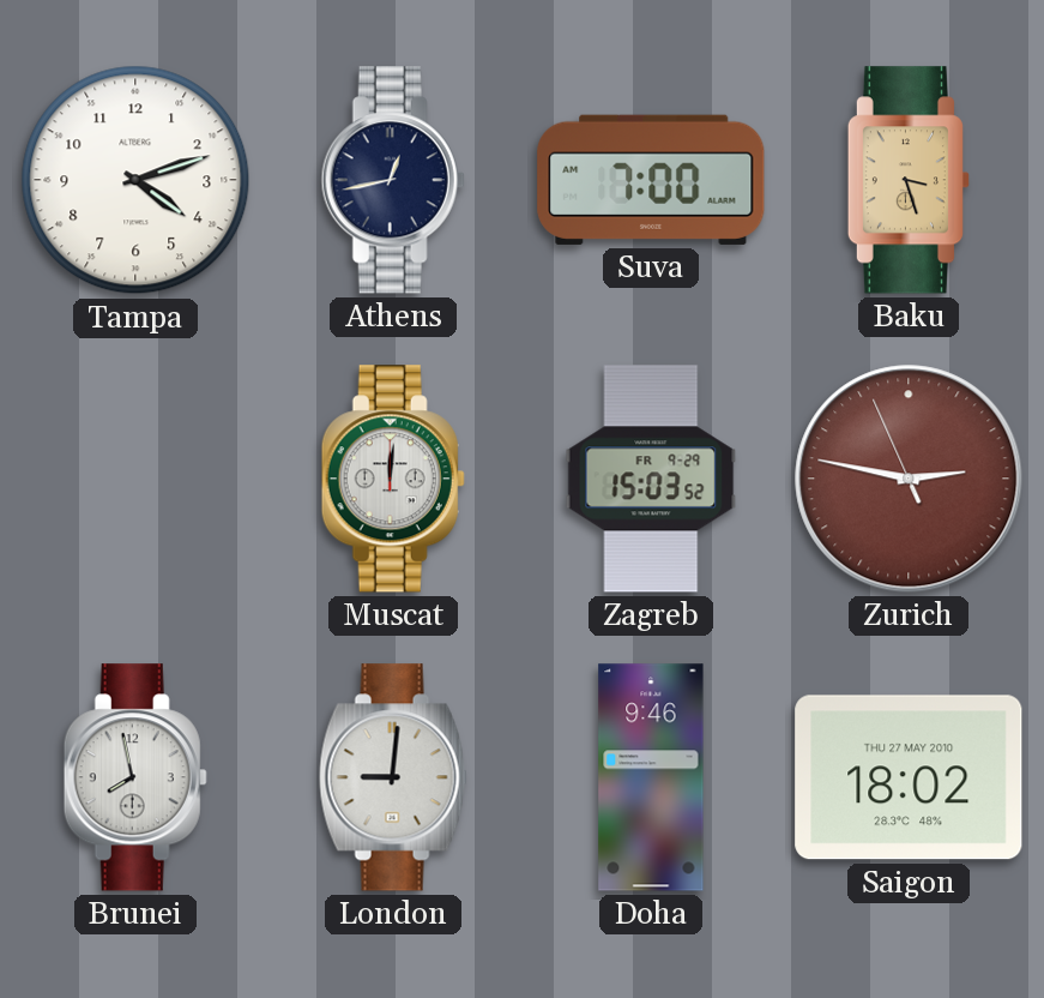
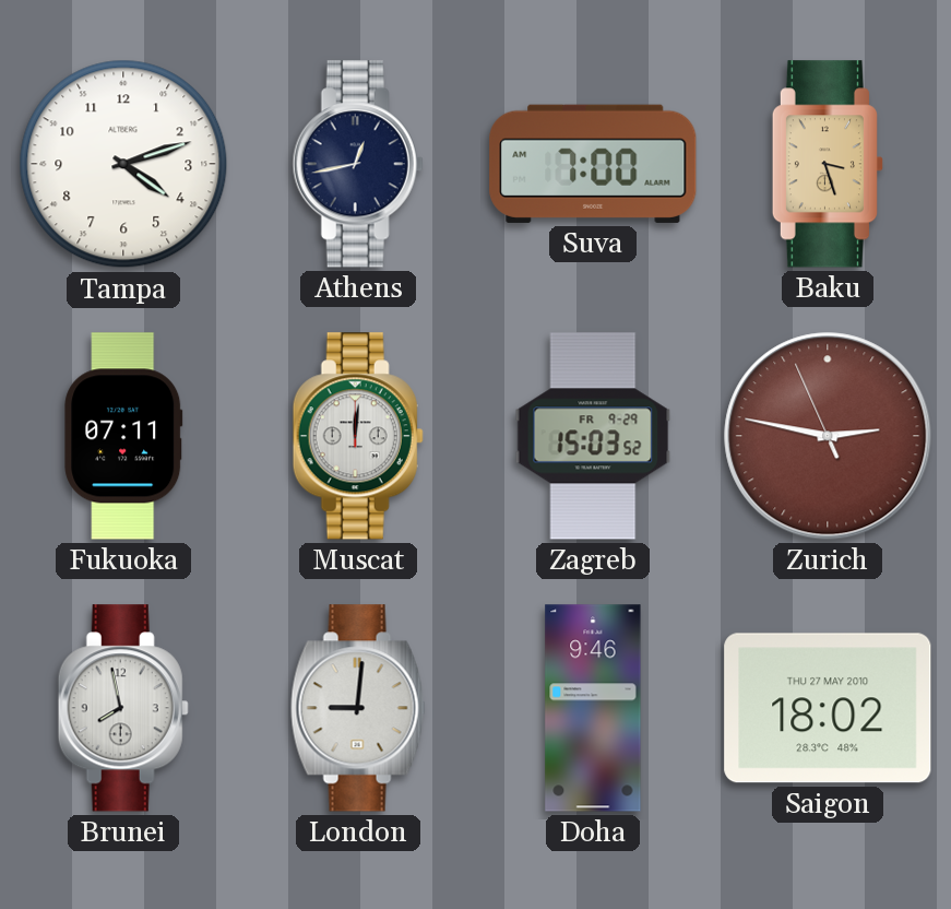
Fukuoka: none -> 07:11
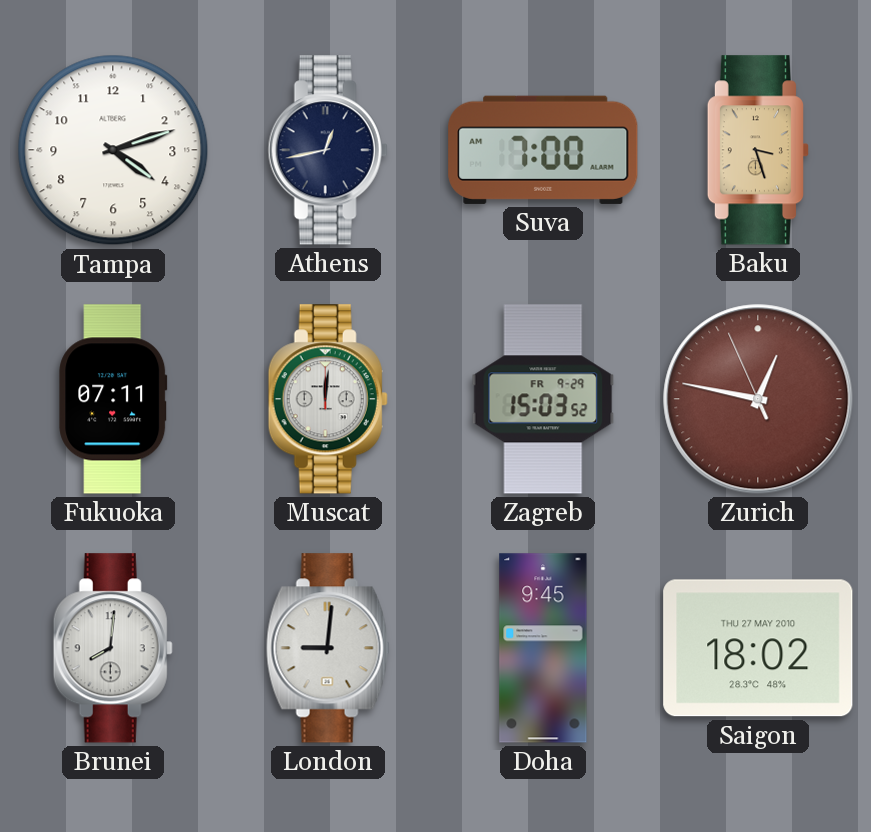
Zurich: 2:46 -> 12:46
Brunei: 7:58 -> 8:01
Doha: 9:46 -> 9:45
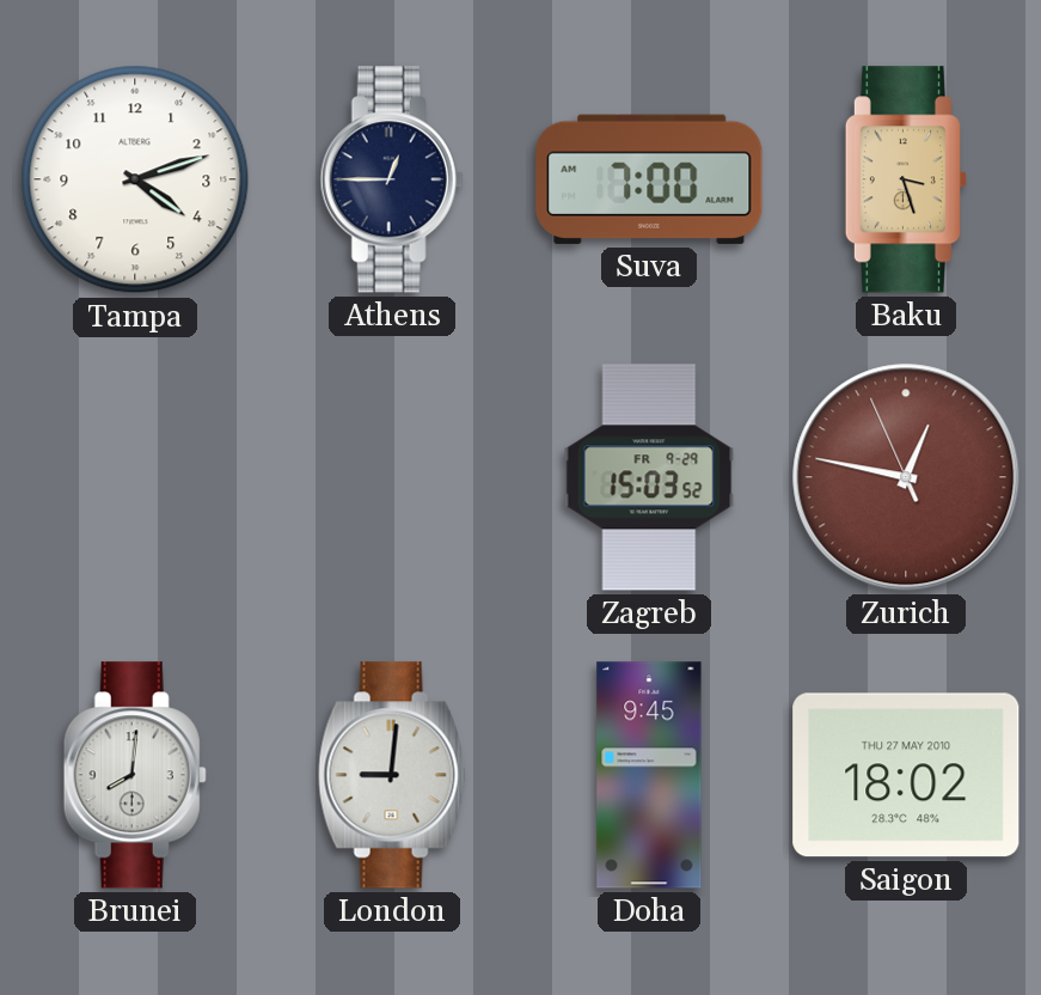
Athens: 12:43 -> 12:45
Fukuoka: 07:11 -> none
Muscat: 12:01 -> none
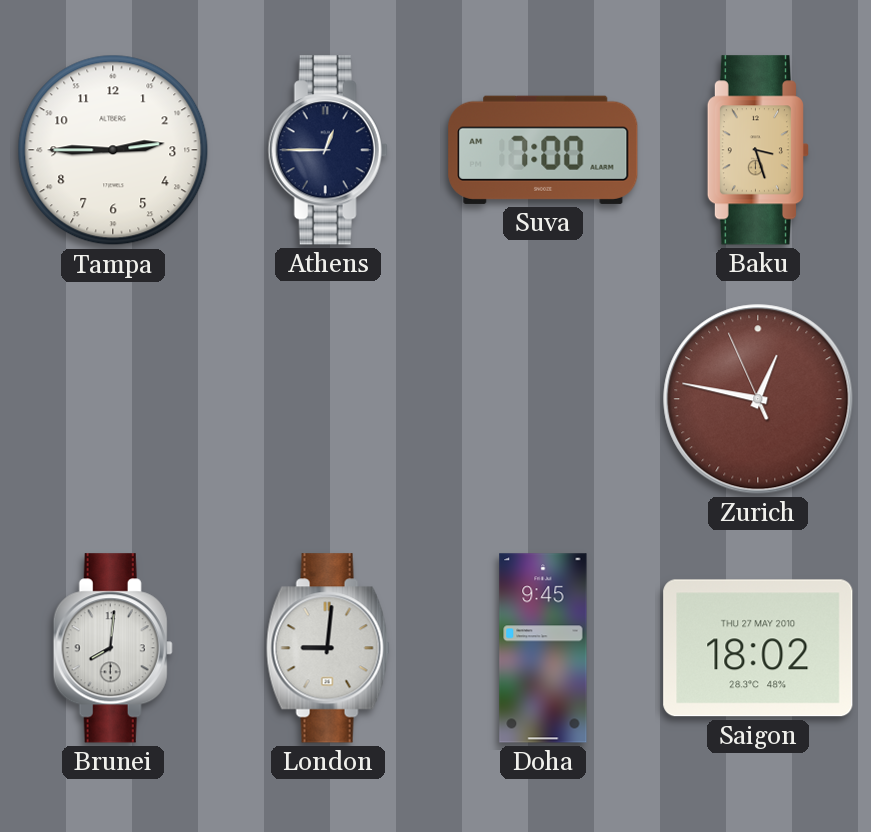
Tampa: 4:12 -> 2:45
Zagreb: 15:03 -> none
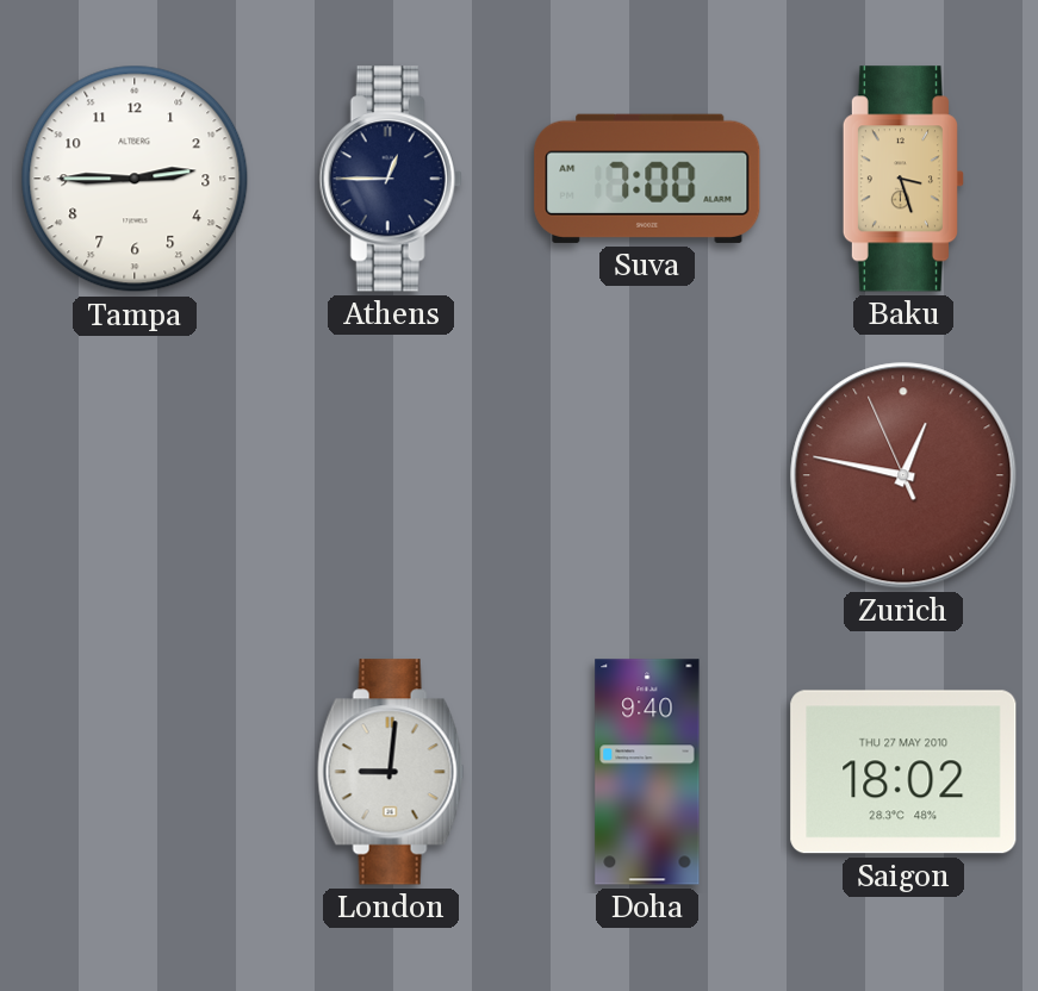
Brunei: 8:01 -> none
Doha: 9:45 -> 9:40
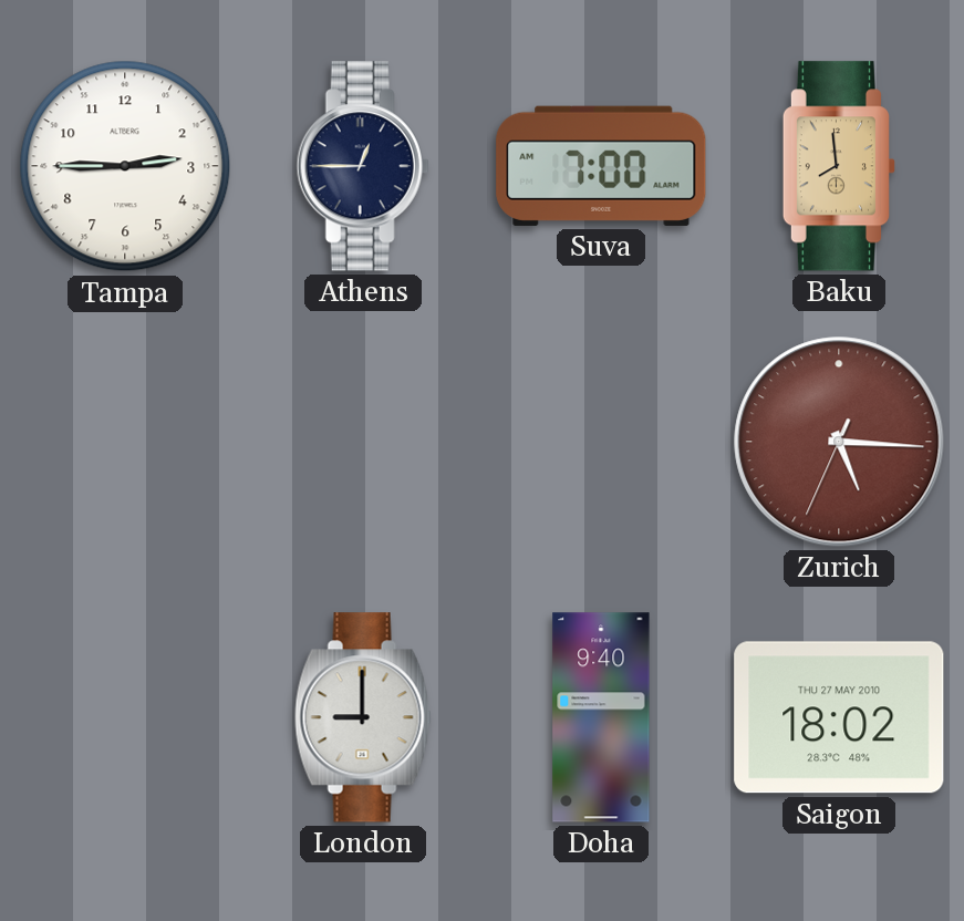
Baku: 3:27 -> 7:59
Zurich: 12:46 -> 5:15
London: 9:01 -> 9:00
